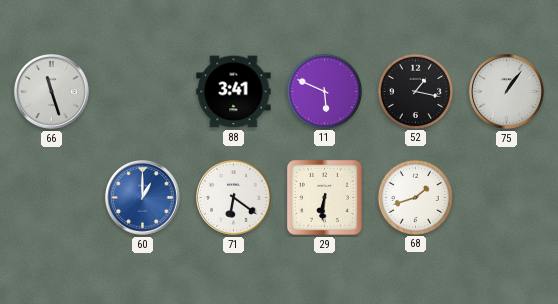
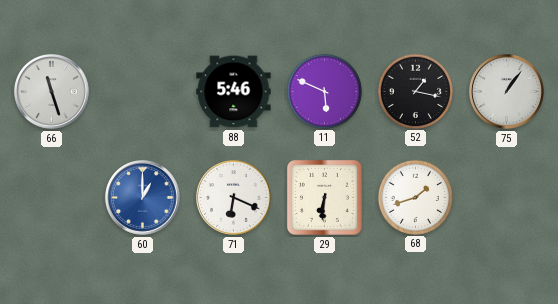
88: 3:41 -> 5:46
71: 6:21 -> 6:19
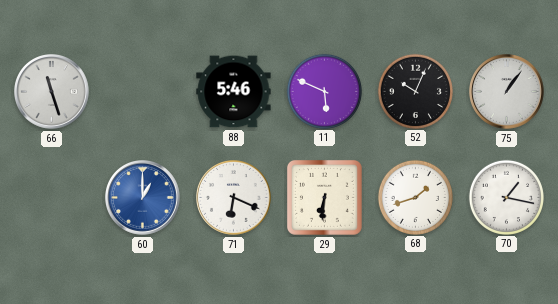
52: 1:17 -> 10:04
70: none -> 1:17
